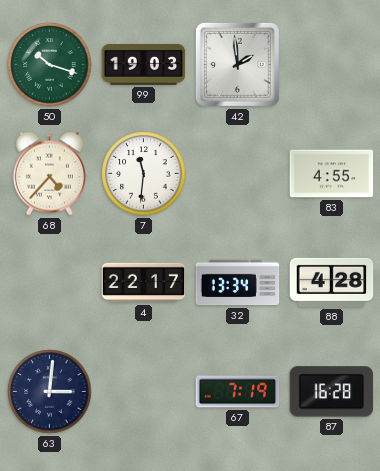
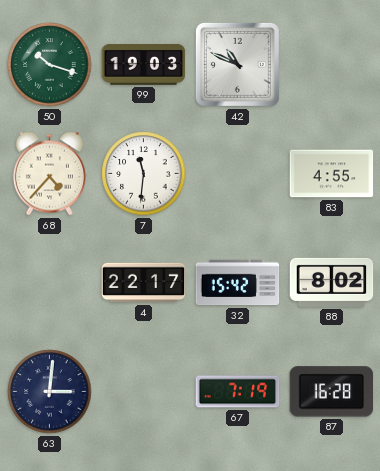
42: 1:59 -> 10:49
32: 13:34 -> 15:42
88: 4:28 -> 8:02
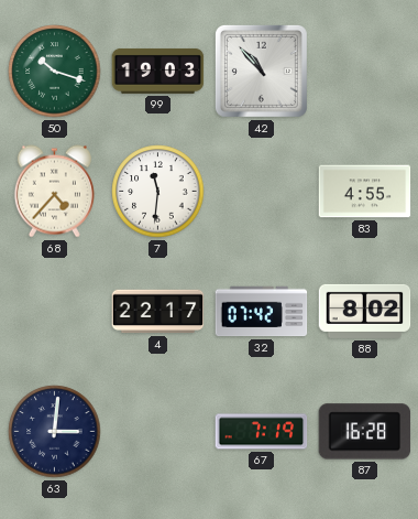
42: 10:49 -> 10:53
32: 15:42 -> 07:42
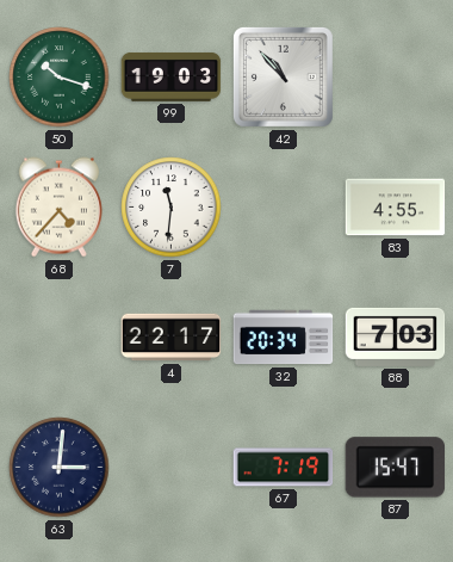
32: 07:42 -> 20:34
88: 8:02 -> 7:03
87: 16:28 -> 15:47
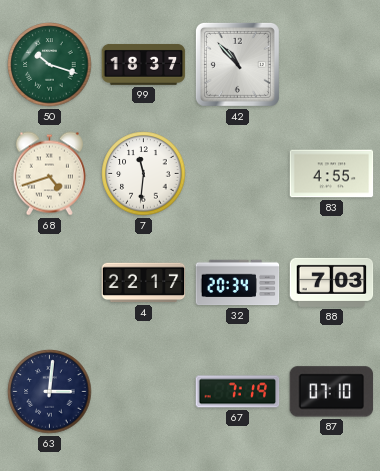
99: 19:03 -> 18:37
68: 4:37 -> 4:42
87: 15:47 -> 07:10
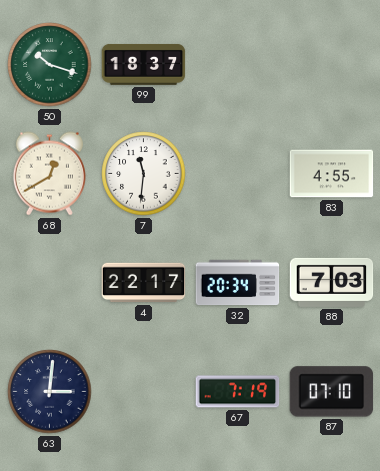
42: 10:53 -> none
68: 4:42 -> 12:40
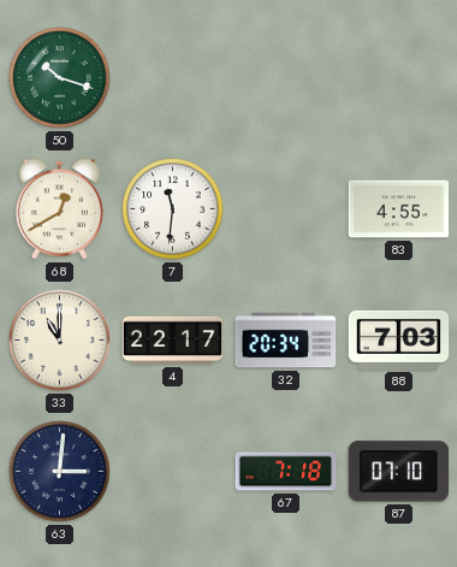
99: 18:37 -> none
33: none -> 11:00
67: 7:19 -> 7:18
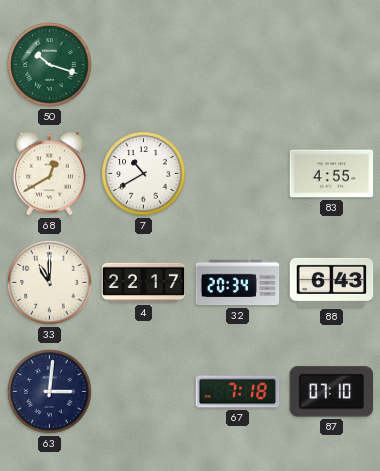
7: 11:31 -> 10:40
88: 7:03 -> 6:43
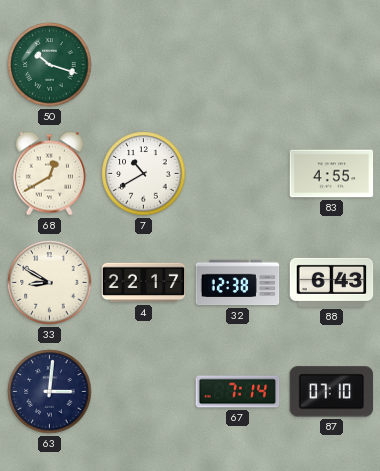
33: 11:00 -> 8:50
32: 20:34 -> 12:38
67: 7:18 -> 7:14
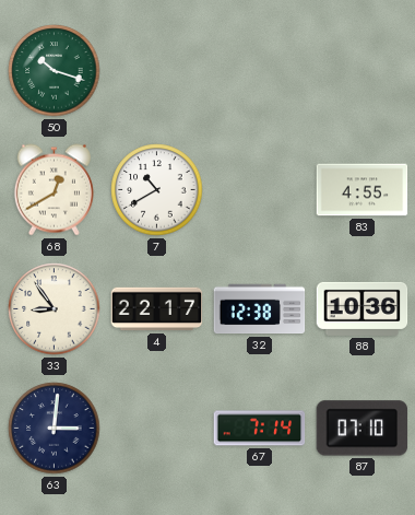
33: 8:50 -> 8:54
88: 6:43 -> 10:36
